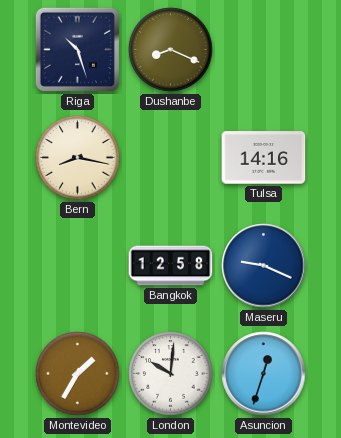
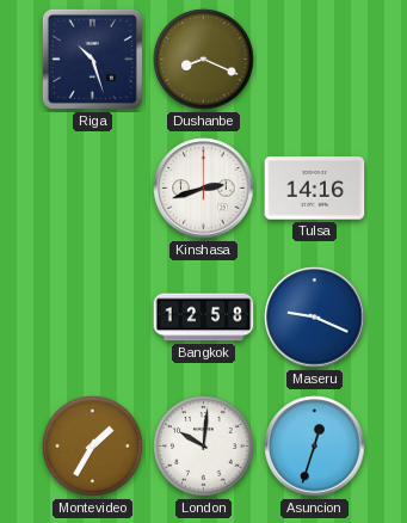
Bern: 8:17 -> none
Kinshasa: none -> 2:42
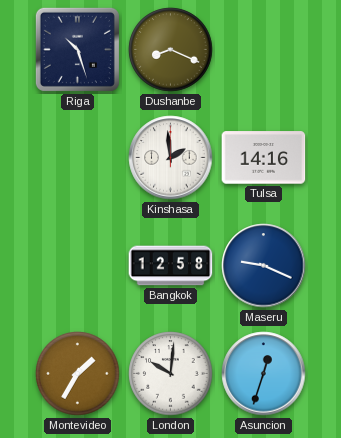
Kinshasa: 2:42 -> 1:59
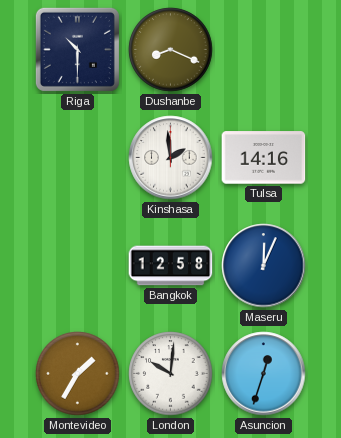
Riga: 10:27 -> 10:30
Maseru: 9:19 -> 12:04
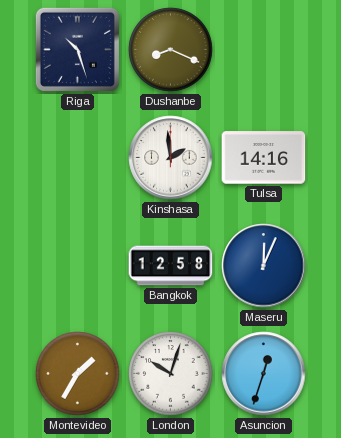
Riga: 10:30 -> 10:27
London: 10:01 -> 10:03
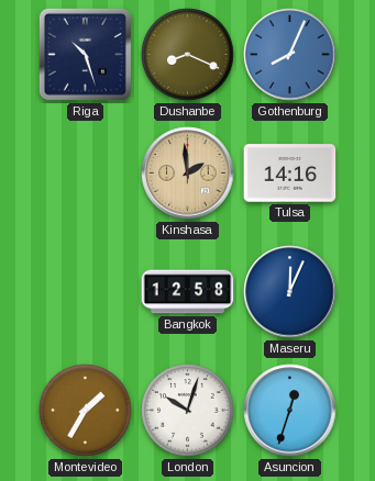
Gothenburg: none -> 8:04
Kinshasa dial: white -> champagne
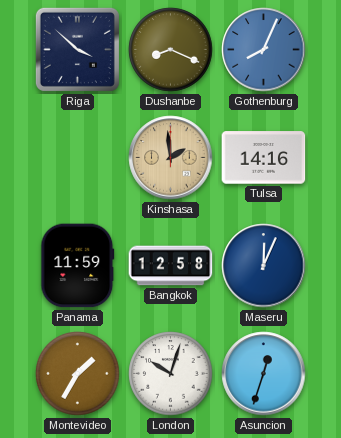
Riga: 10:27 -> 3:52
Panama: none -> 11:59
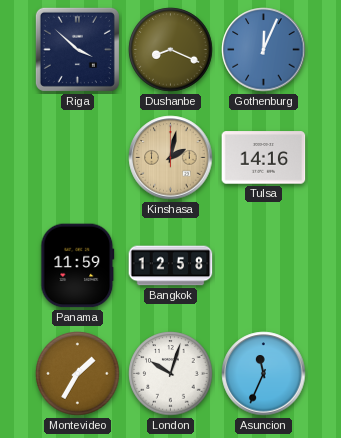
Gothenburg: 8:04 -> 12:04
Kinshasa: 1:59 -> 2:02
Maseru: 12:04 -> none
Asuncion: 12:33 -> 11:34
